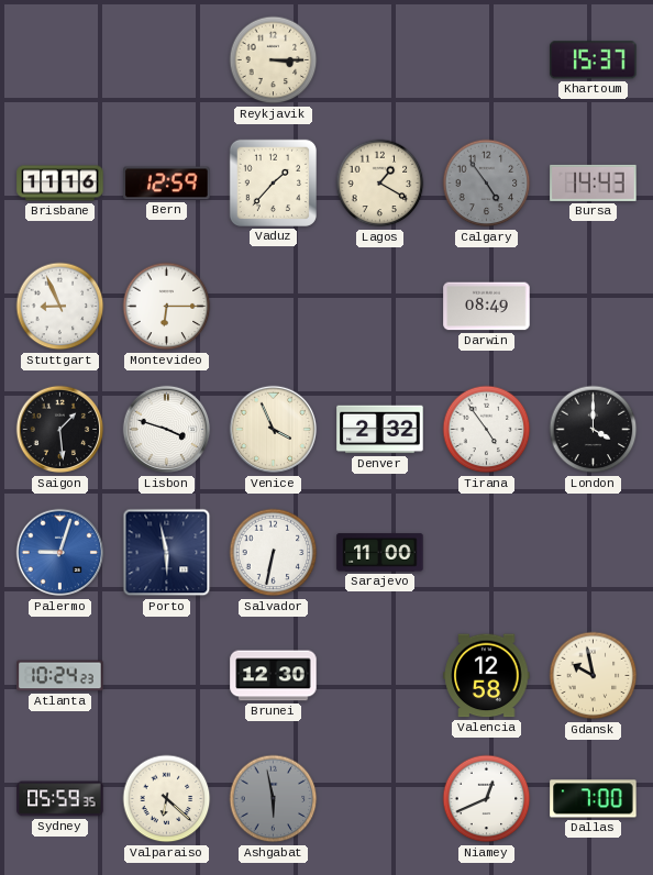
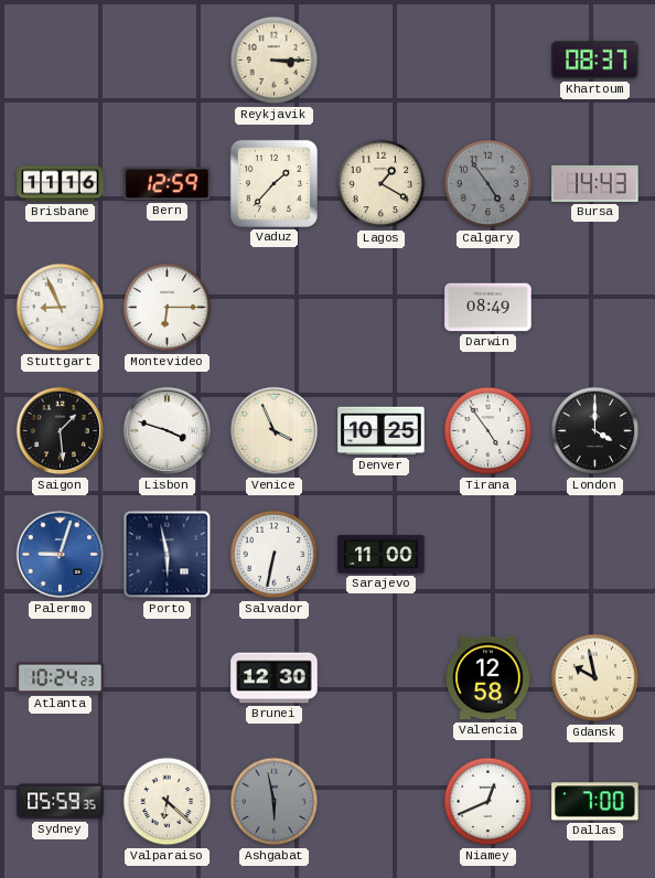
Khartoum: 15:37 -> 08:37
Denver: 2:32 -> 10:25
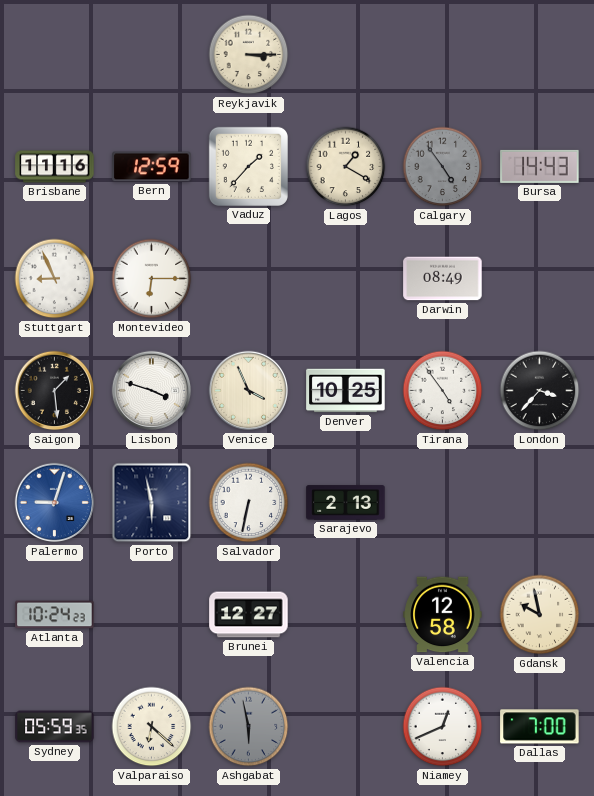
Khartoum: 08:37 -> none
London: 4:00 -> 3:37
Sarajevo: 11:00 -> 2:13
Brunei: 12:30 -> 12:27
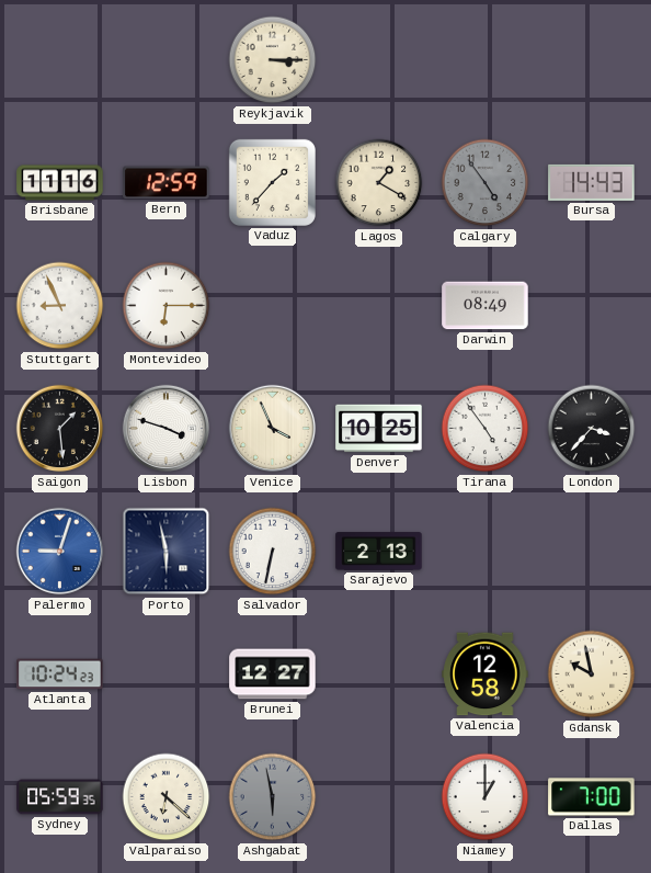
Niamey: 12:41 -> 1:00
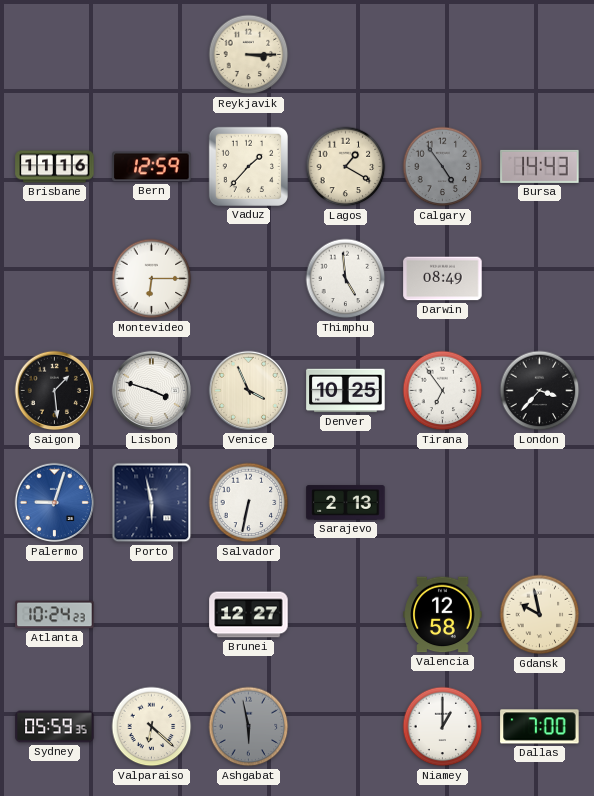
Stuttgart: 8:56 -> none
Thimphu: none -> 4:59
Tirana: 4:54 -> 6:54
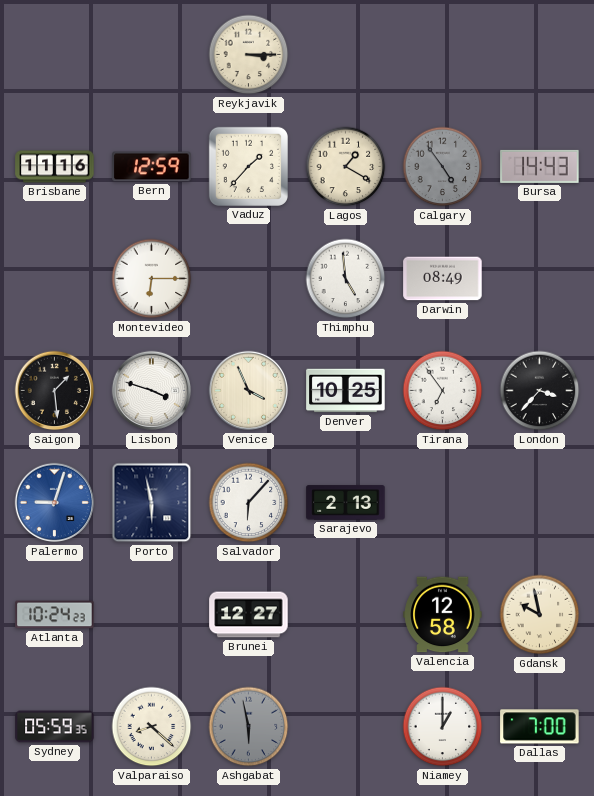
Salvador: 6:32 -> 6:07
Valparaiso: 6:22 -> 8:22
